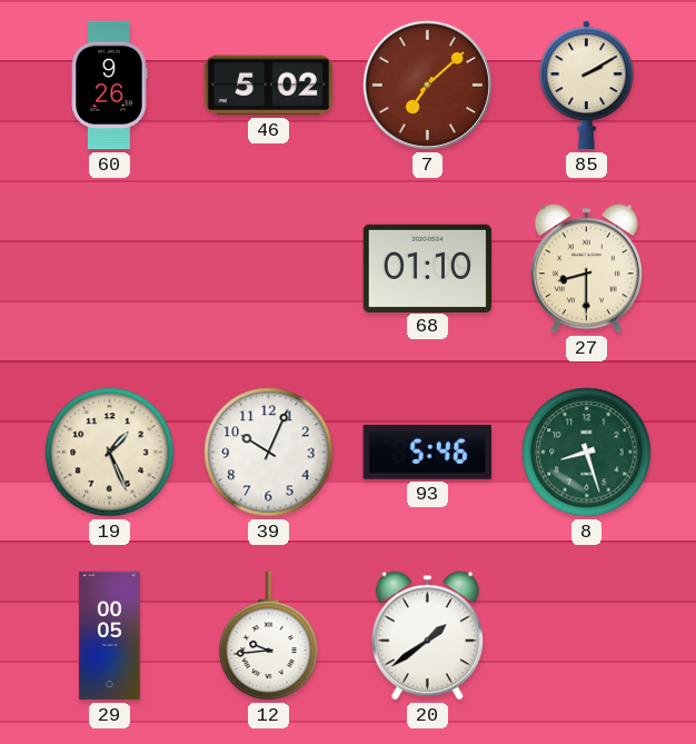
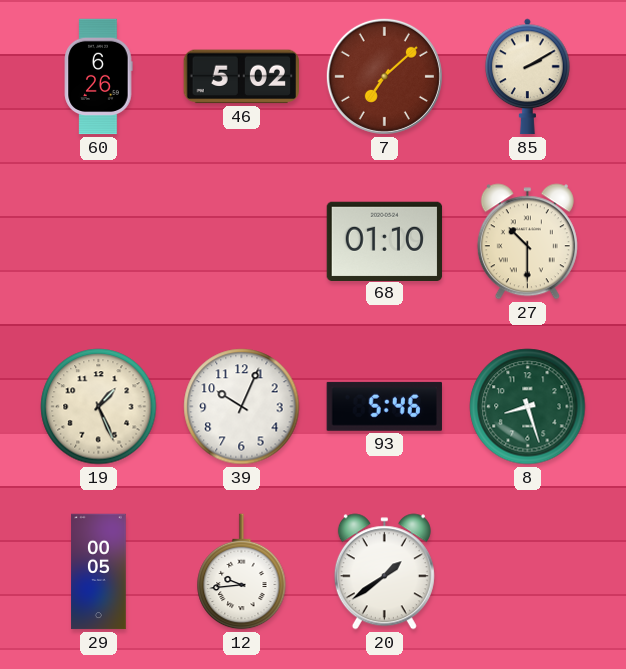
60: 9:26 -> 6:26
27: 8:30 -> 10:30
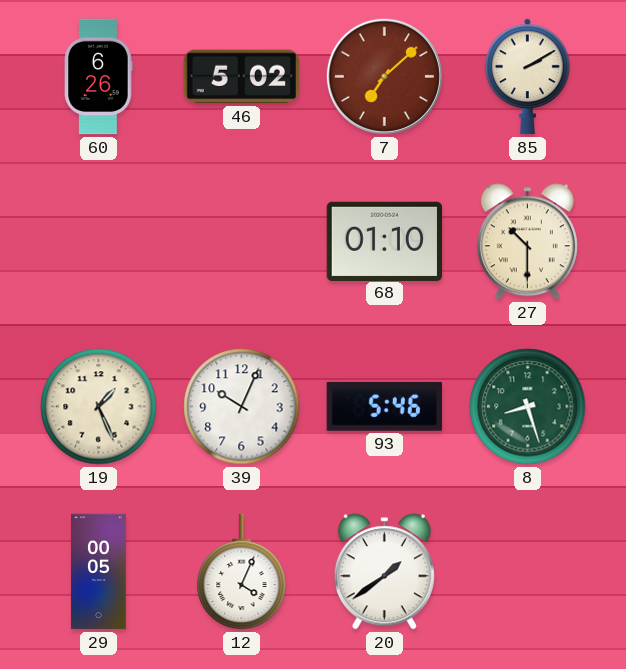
12: 9:44 -> 4:04
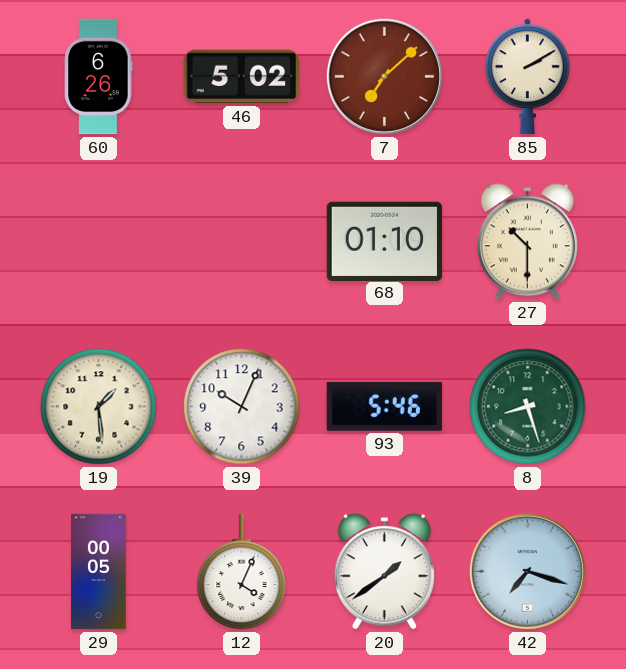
19: 1:26 -> 1:29
42: none -> 7:18
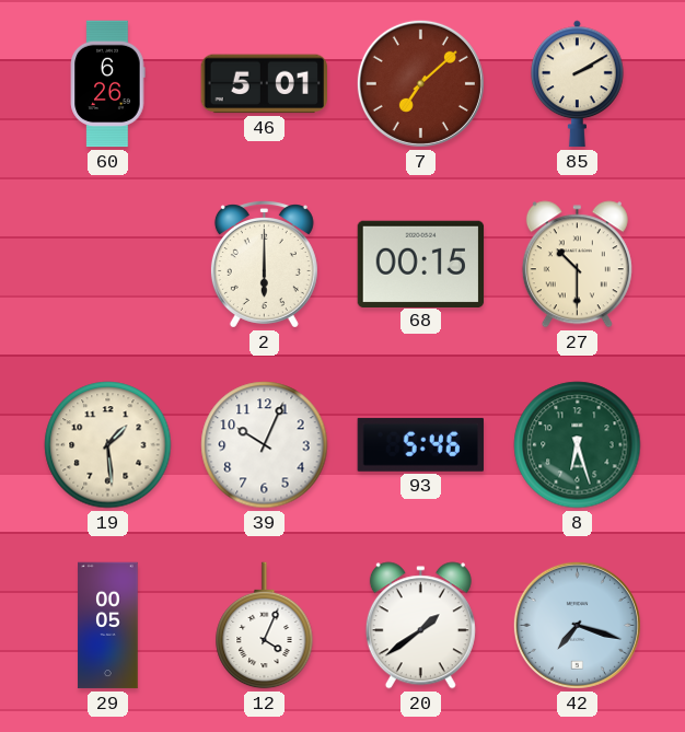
46: 5:02 -> 5:01
2: none -> 6:00
68: 01:10 -> 00:15
8: 8:27 -> 6:27
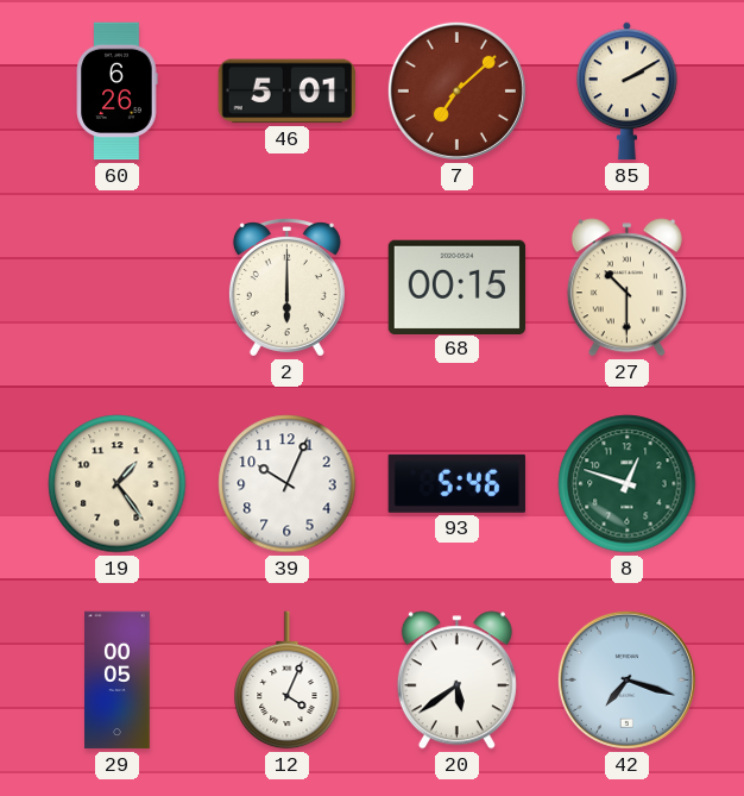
19: 1:29 -> 1:24
8: 6:27 -> 12:48
20: 1:39 -> 5:39
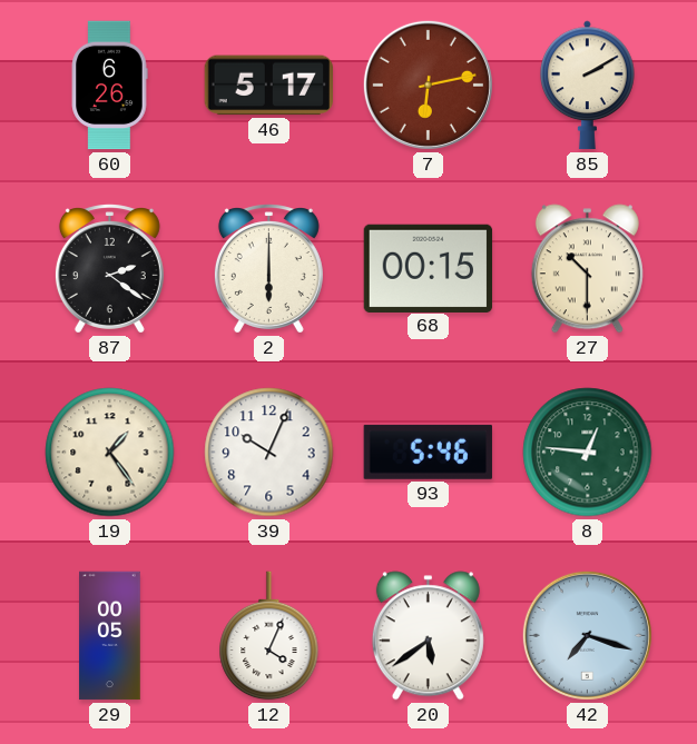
46: 5:01 -> 5:17
7: 7:08 -> 6:13
87: none -> 2:21
8: 12:48 -> 12:46
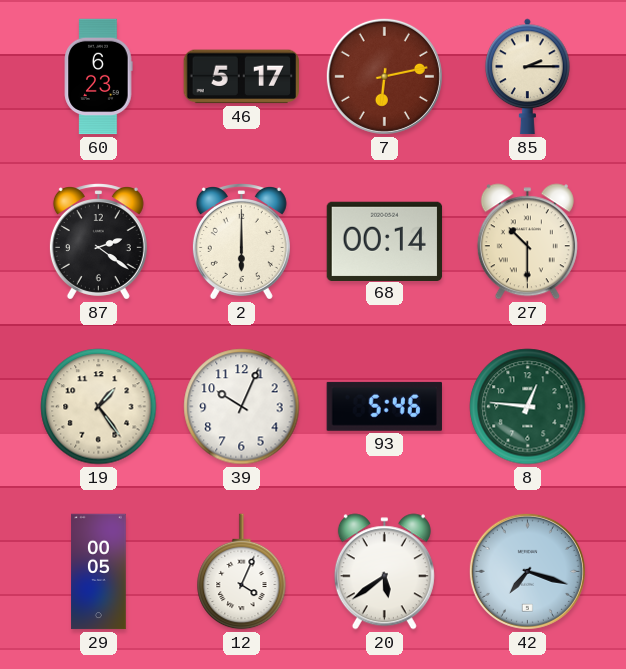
60: 6:26 -> 6:23
85: 2:10 -> 2:15
68: 00:15 -> 00:14
